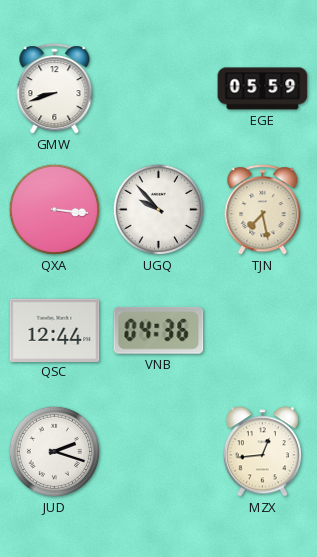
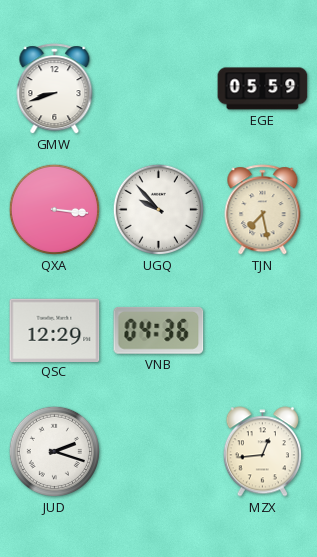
QSC: 12:44 -> 12:29
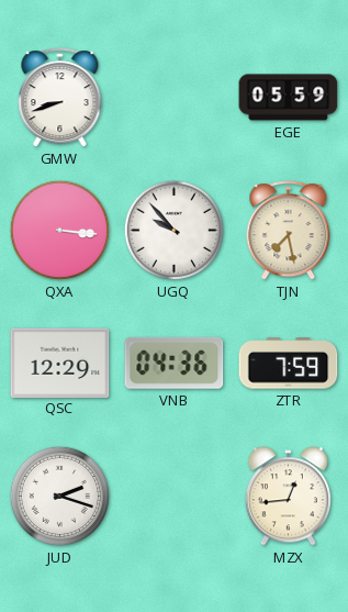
ZTR: none -> 7:59
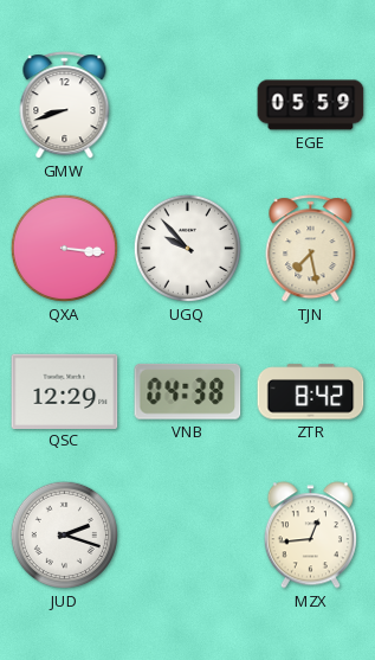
VNB: 04:36 -> 04:38
ZTR: 7:59 -> 8:42
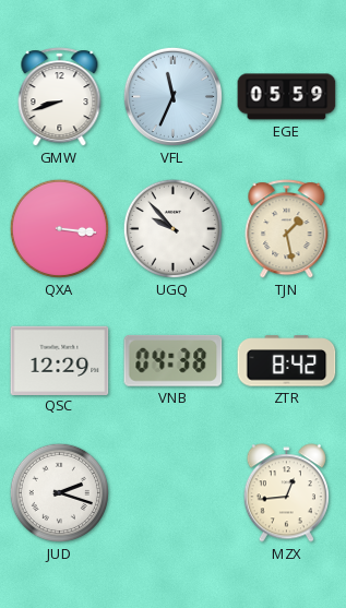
VFL: none -> 11:34
TJN: 7:28 -> 1:28
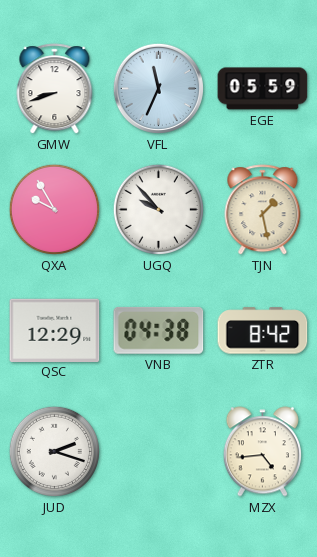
QXA: 3:16 -> 9:55
MZX: 12:44 -> 4:44
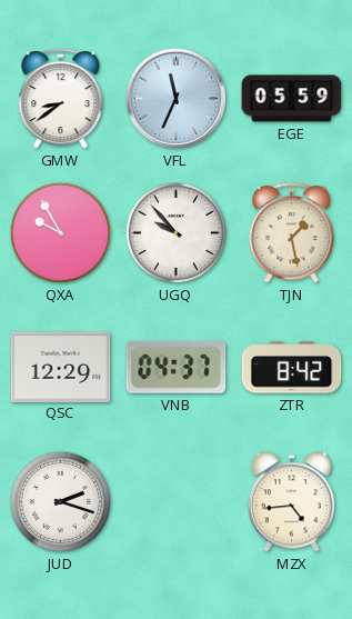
GMW: 8:42 -> 8:39
VNB: 04:38 -> 04:37
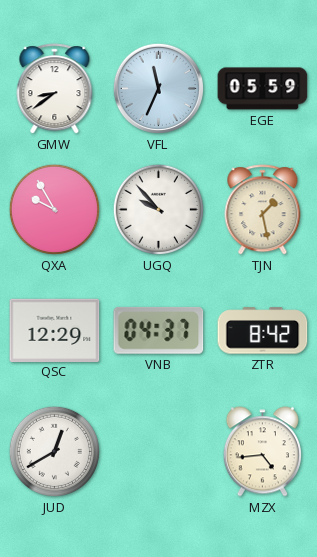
JUD: 2:18 -> 12:40
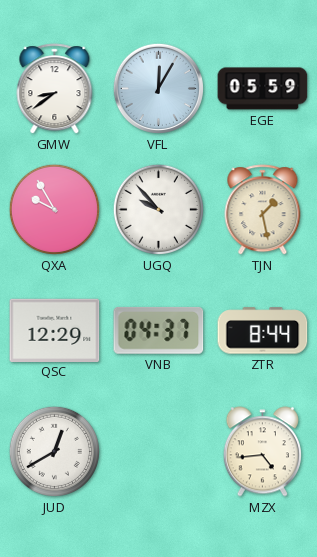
VFL: 11:34 -> 12:05
ZTR: 8:42 -> 8:44
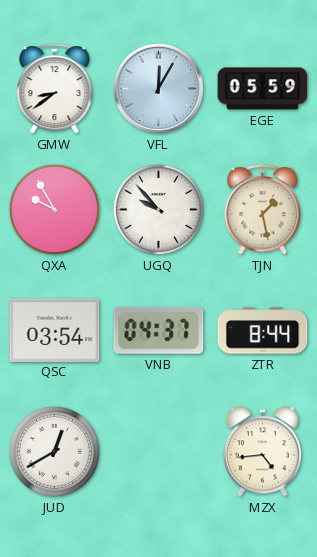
QSC: 12:29 -> 03:54
